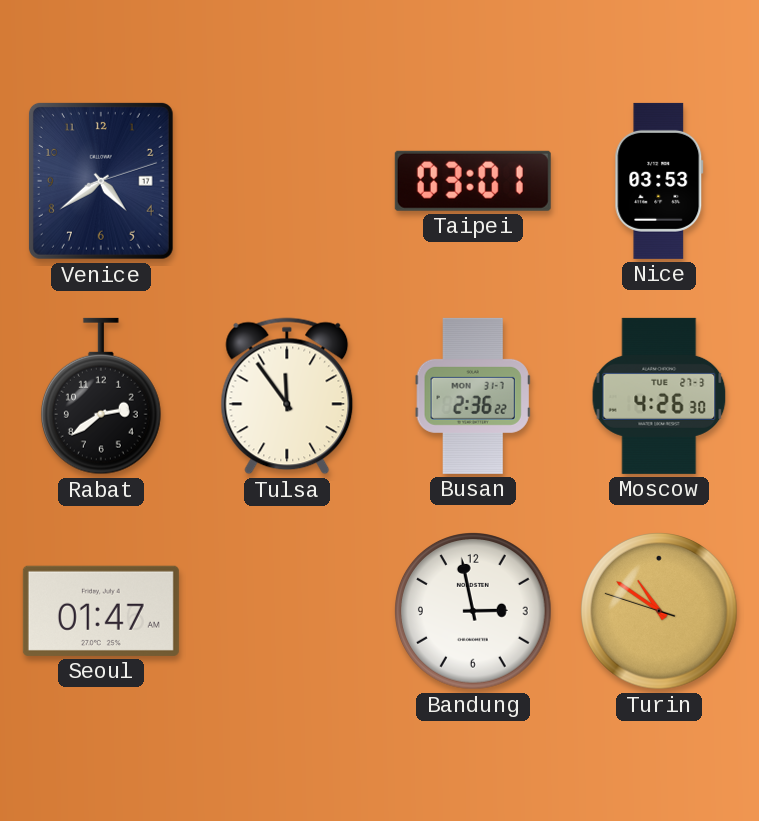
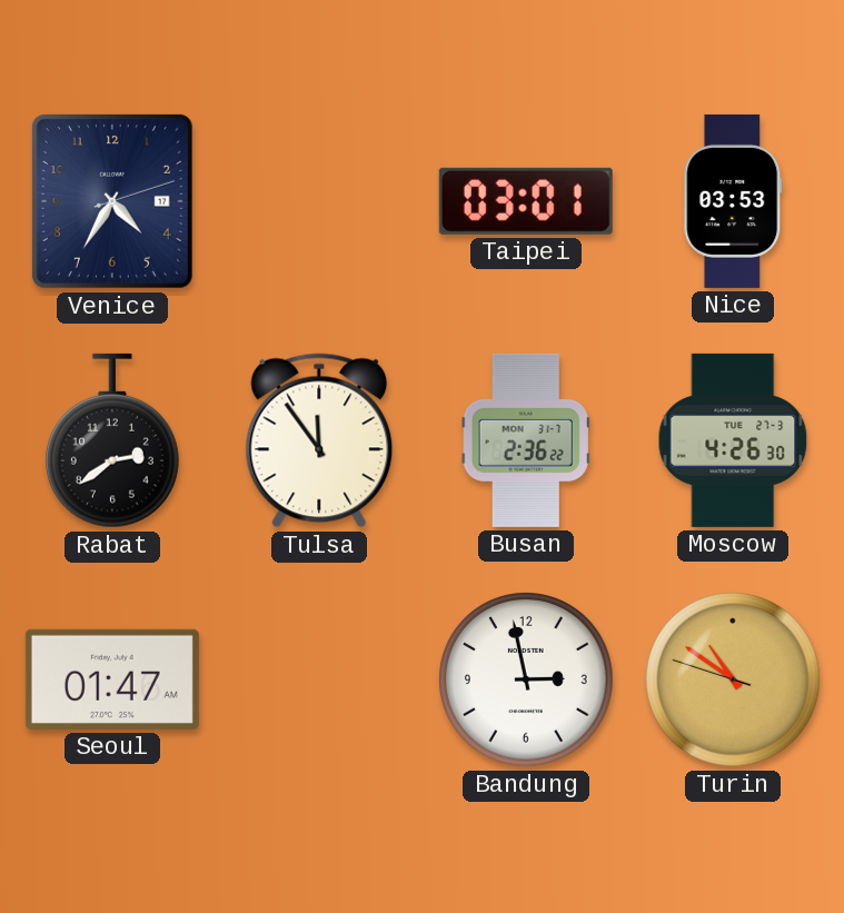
Venice: 4:39 -> 4:35
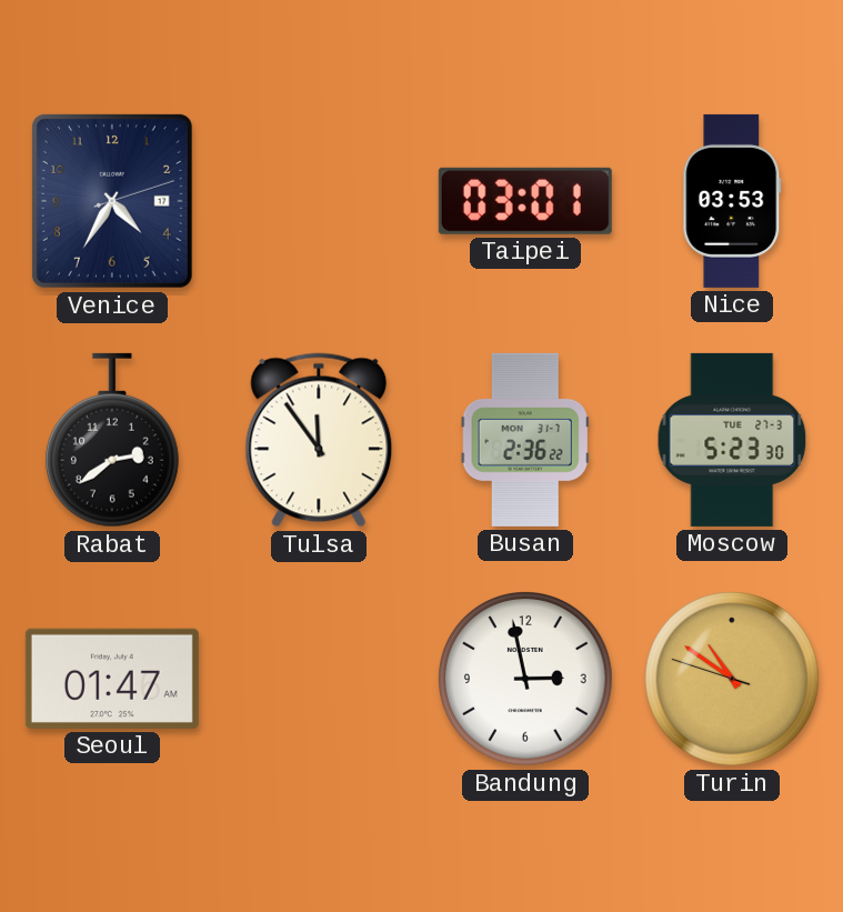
Moscow: 4:26 -> 5:23
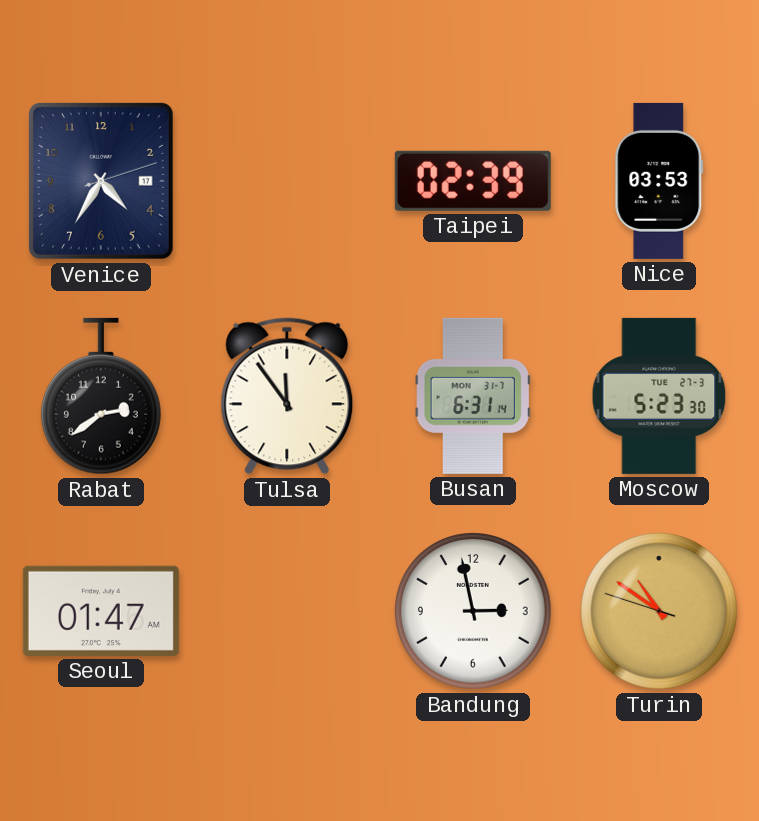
Taipei: 03:01 -> 02:39
Busan: 2:36 -> 6:31
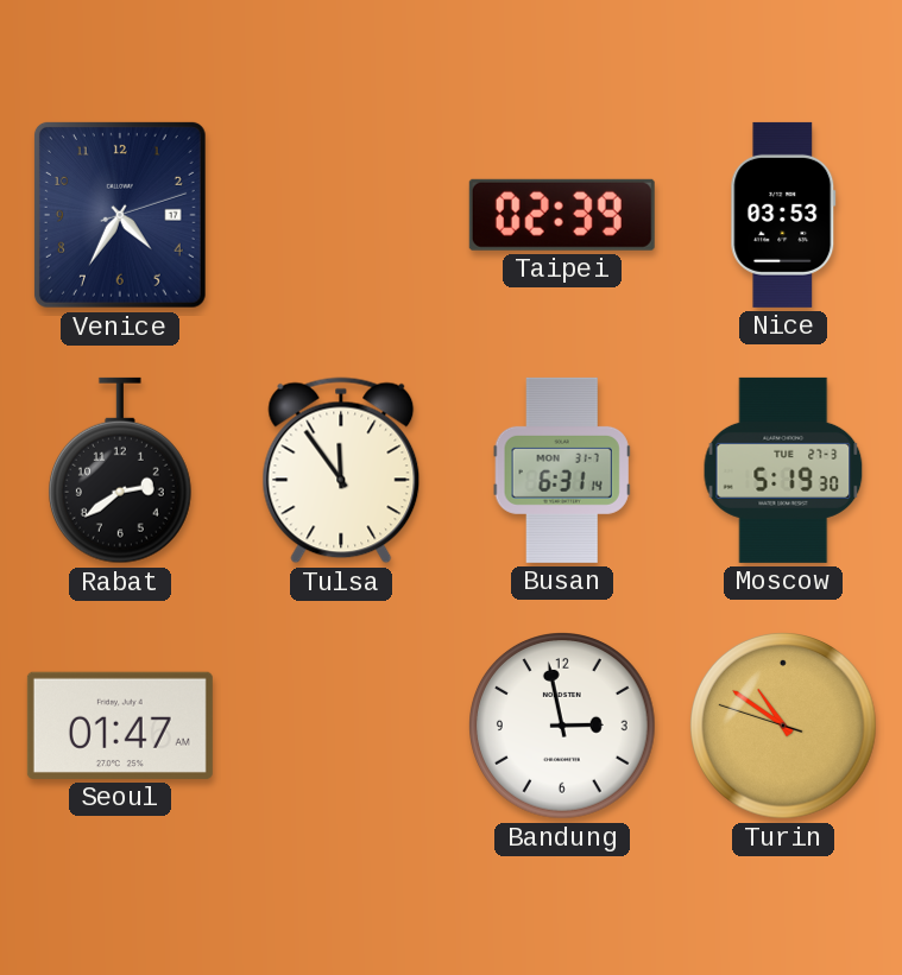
Moscow: 5:23 -> 5:19
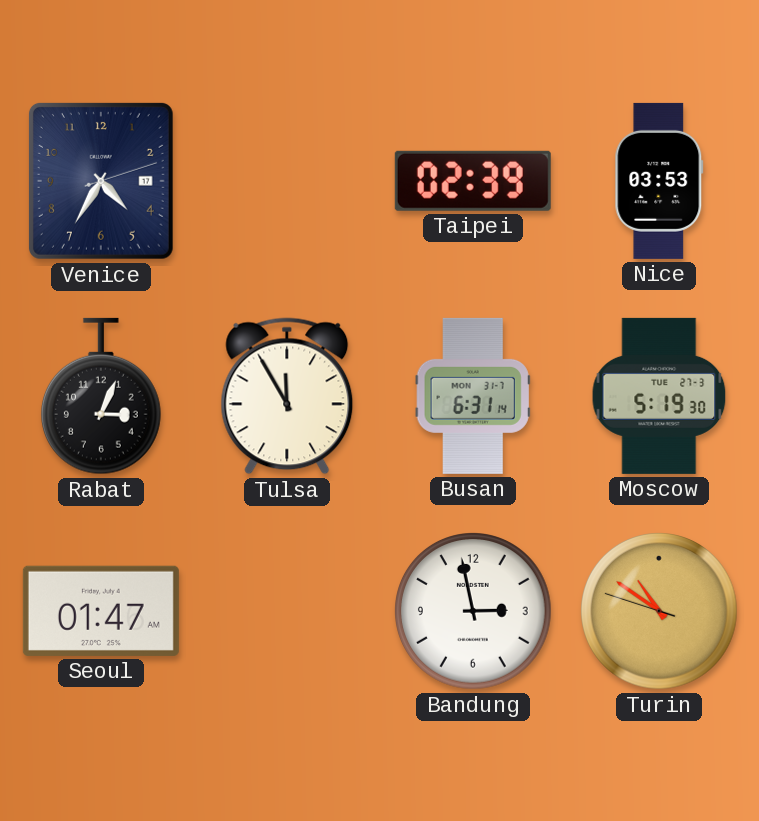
Rabat: 2:39 -> 3:04
Tulsa: 11:54 -> 11:55
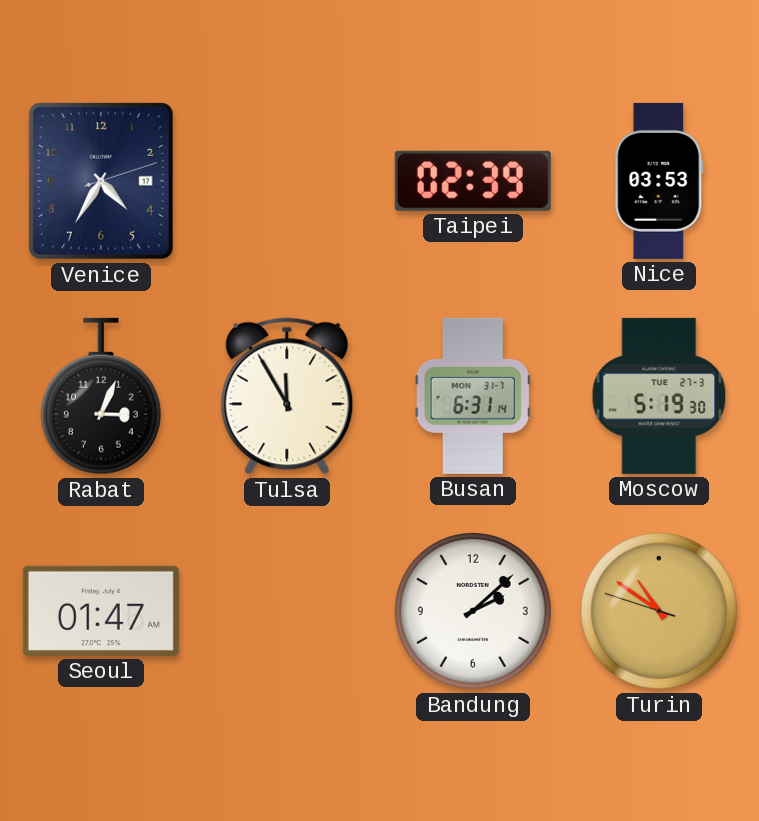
Bandung: 2:58 -> 2:08
